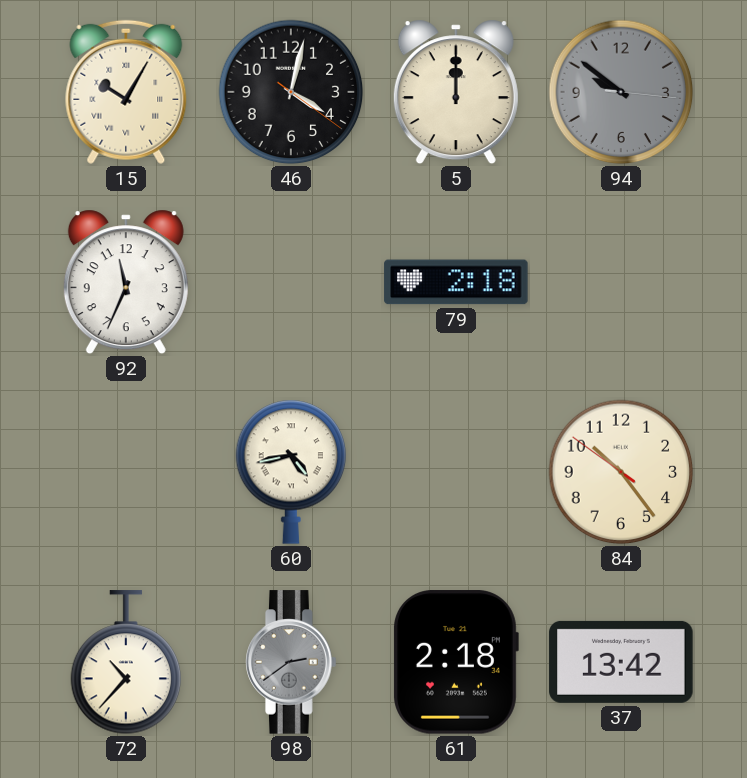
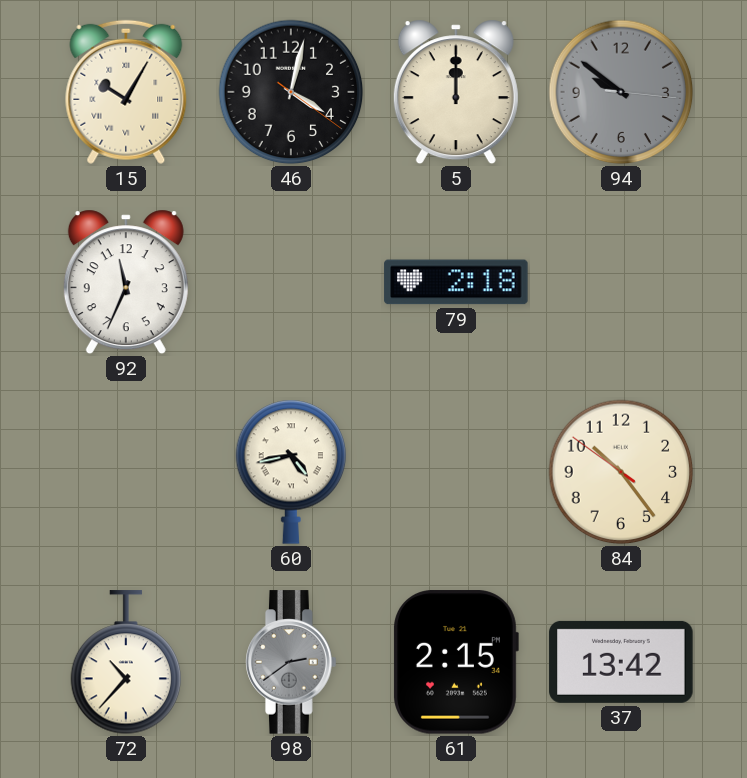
61: 2:18 -> 2:15
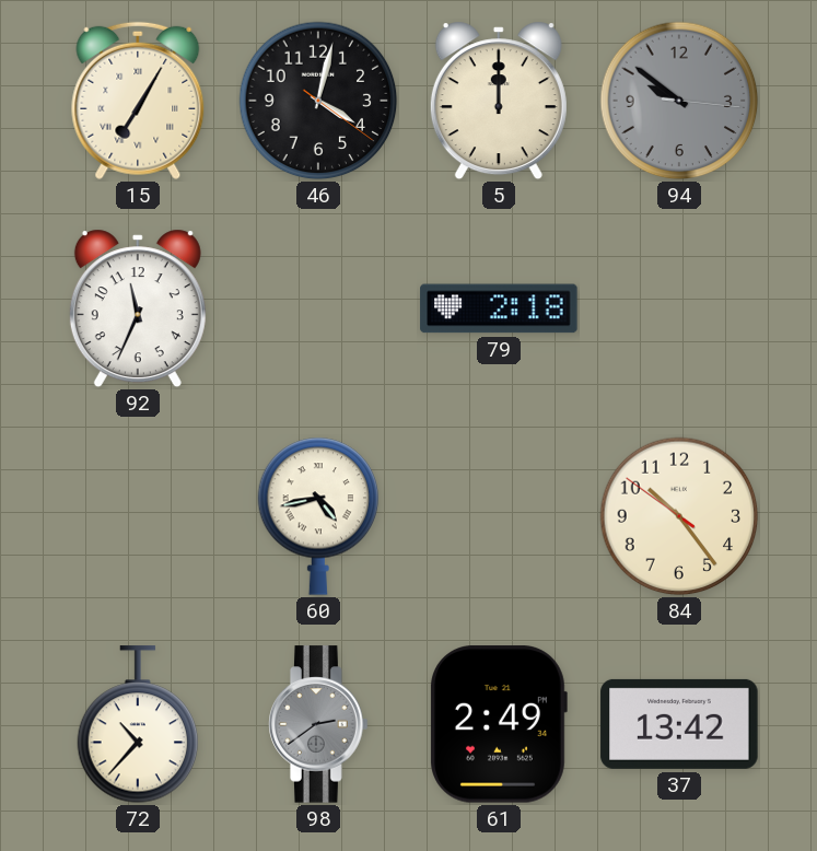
15: 10:05 -> 7:05
61: 2:15 -> 2:49
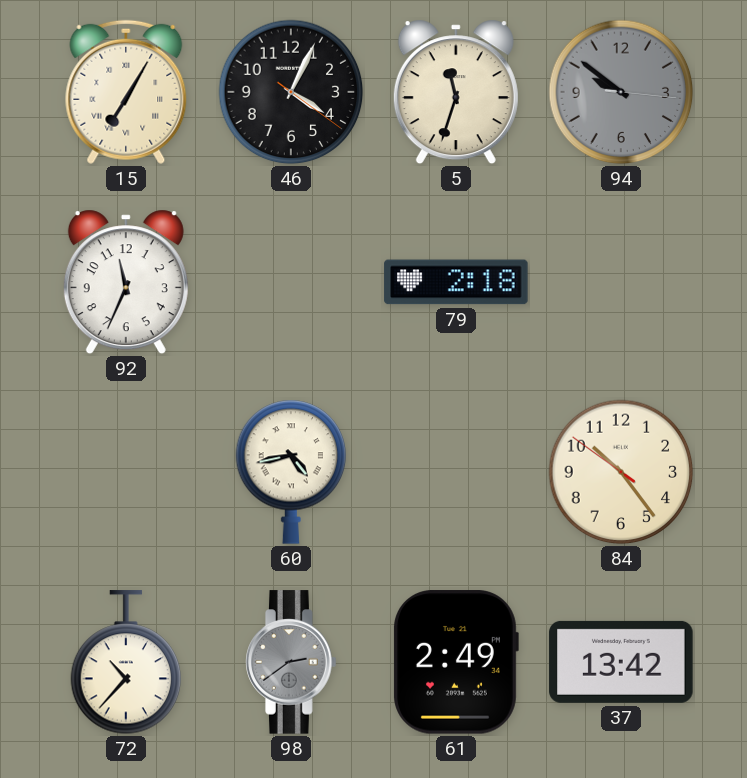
46: 4:02 -> 4:04
5: 12:00 -> 11:33
